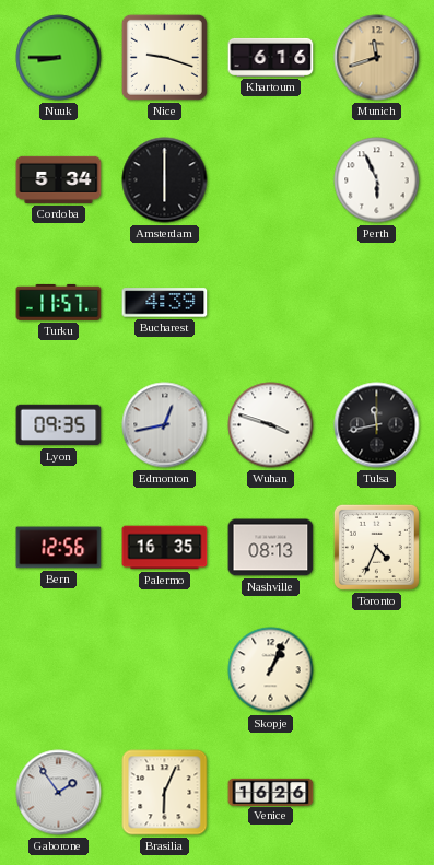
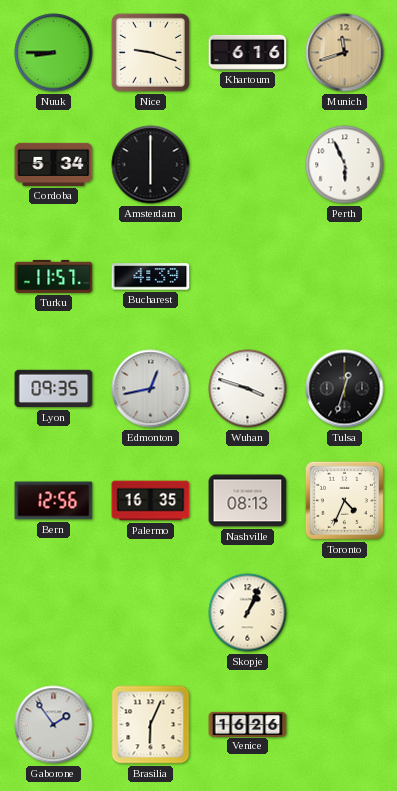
Tulsa: 11:43 -> 12:33
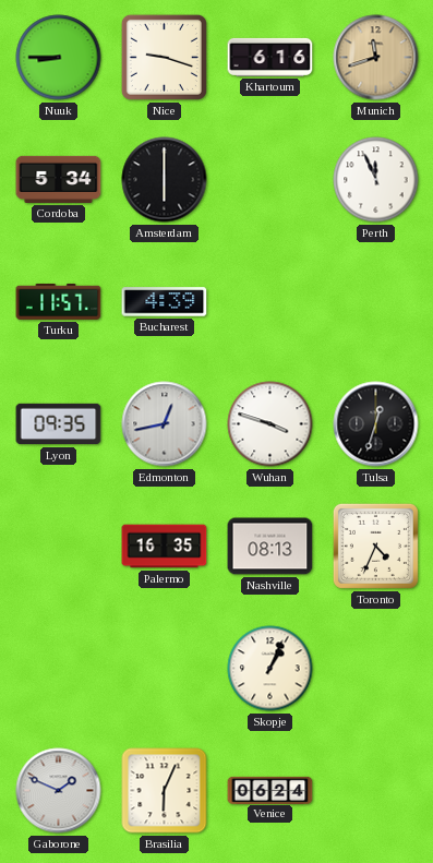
Perth: 5:56 -> 11:56
Bern: 12:56 -> none
Gaborone: 1:54 -> 1:49
Venice: 16:26 -> 06:24
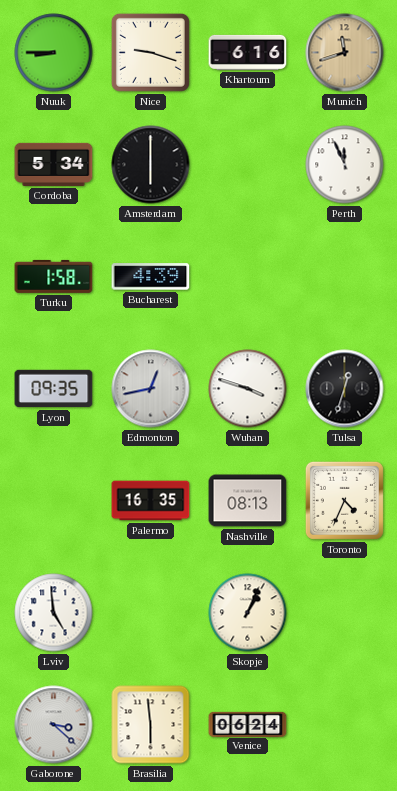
Turku: 11:57 -> 1:58
Lviv: none -> 4:59
Gaborone: 1:49 -> 3:22
Brasilia: 6:04 -> 5:59
